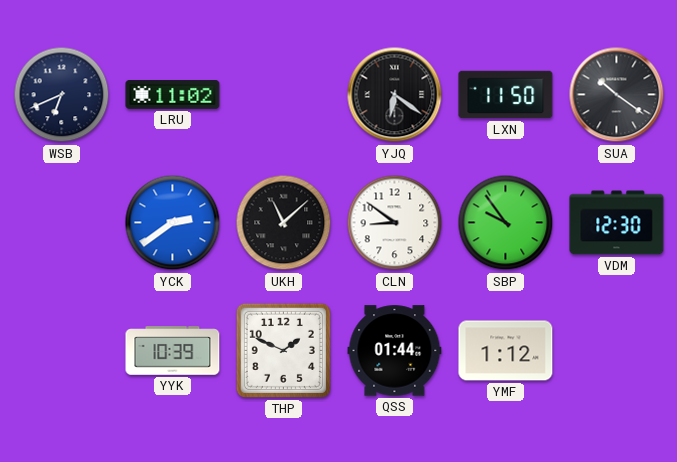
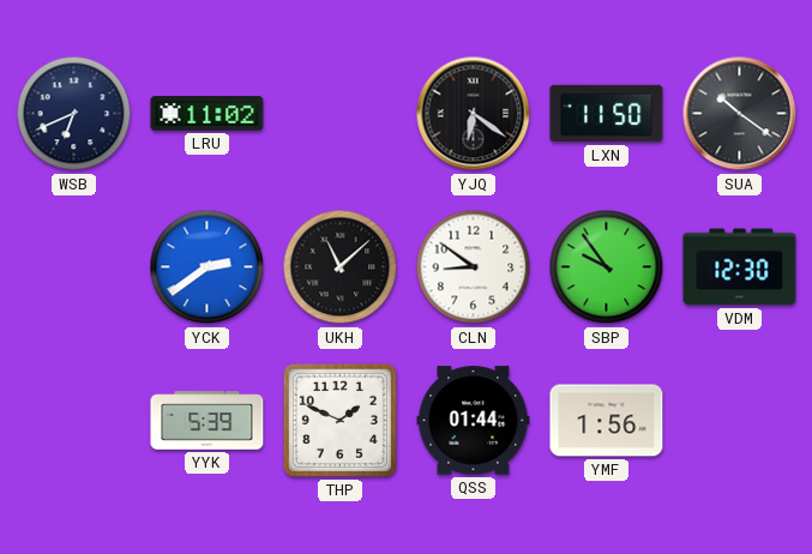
YYK: 10:39 -> 5:39
YMF: 1:12 -> 1:56
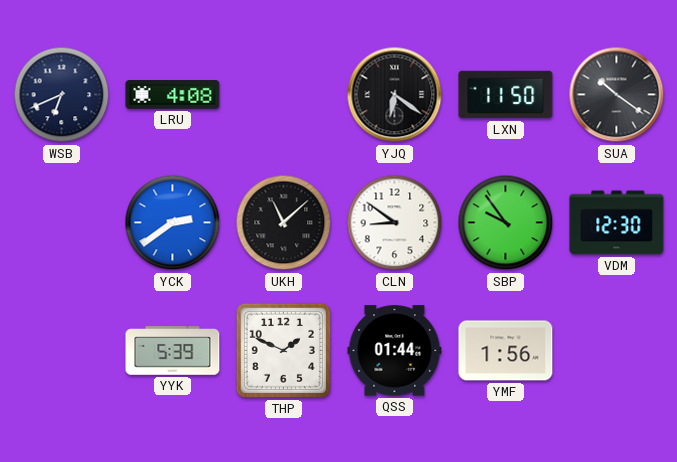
LRU: 11:02 -> 4:08
